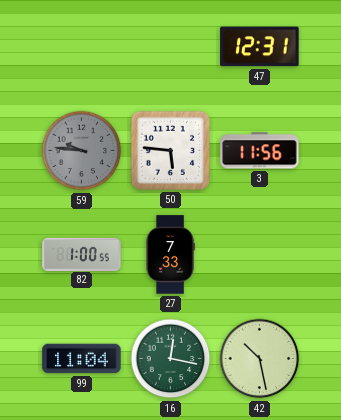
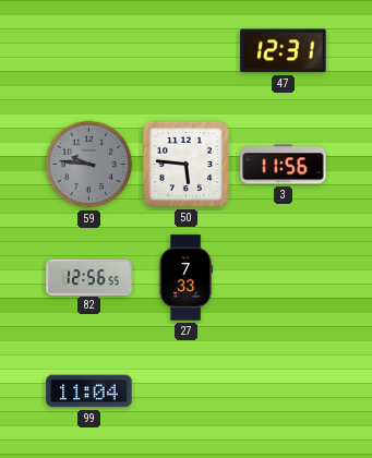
82: 1:00 -> 12:56
16: 12:17 -> none
42: 10:28 -> none
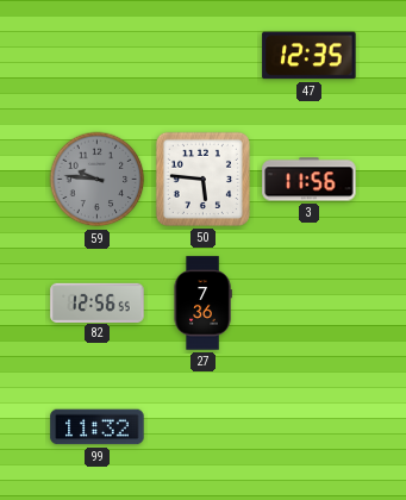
47: 12:31 -> 12:35
27: 7:33 -> 7:36
99: 11:04 -> 11:32
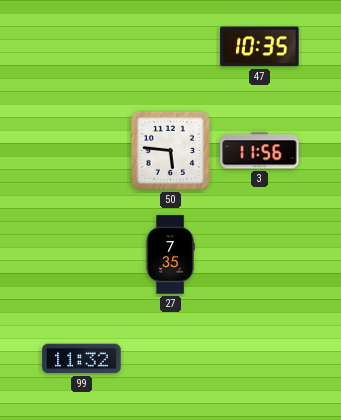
47: 12:35 -> 10:35
59: 9:46 -> none
82: 12:56 -> none
27: 7:36 -> 7:35
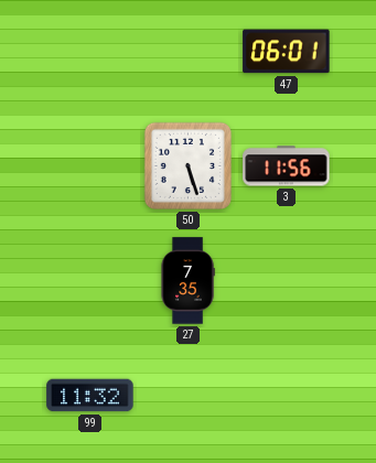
47: 10:35 -> 06:01
50: 5:46 -> 5:27
